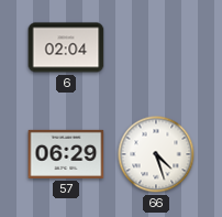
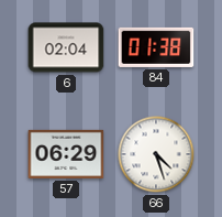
84: none -> 01:38
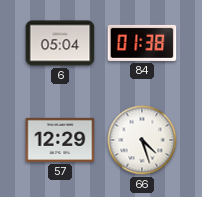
6: 02:04 -> 05:04
57: 06:29 -> 12:29
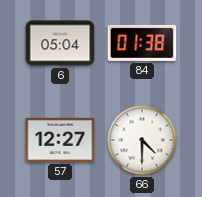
57: 12:29 -> 12:27
66: 4:27 -> 4:30
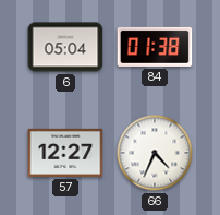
66: 4:30 -> 4:34
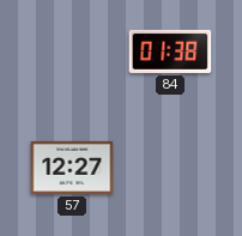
6: 05:04 -> none
66: 4:34 -> none
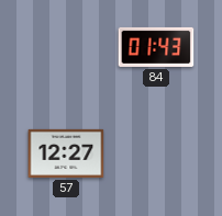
84: 01:38 -> 01:43
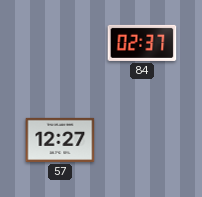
84: 01:43 -> 02:37
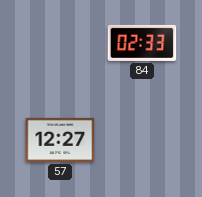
84: 02:37 -> 02:33
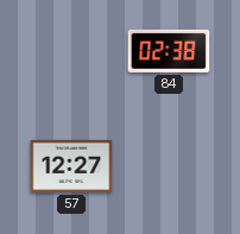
84: 02:33 -> 02:38
